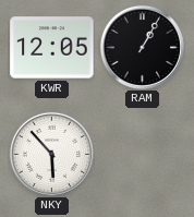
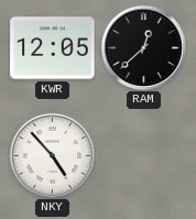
RAM: 1:05 -> 12:38
NKY: 5:53 -> 4:53
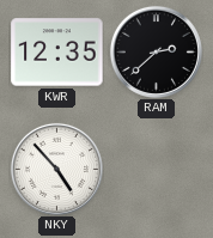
KWR: 12:05 -> 12:35
RAM: 12:38 -> 2:38
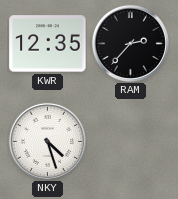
RAM: 2:38 -> 2:37
NKY: 4:53 -> 4:27
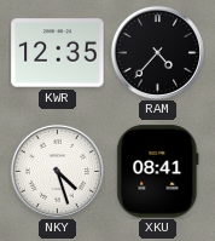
RAM: 2:37 -> 4:37
XKU: none -> 08:41
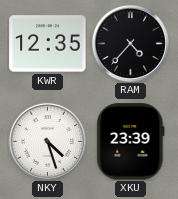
XKU: 08:41 -> 23:39
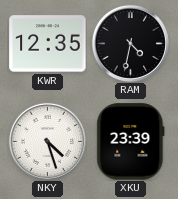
RAM: 4:37 -> 4:32
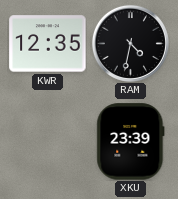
NKY: 4:27 -> none
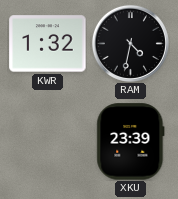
KWR: 12:35 -> 1:32
